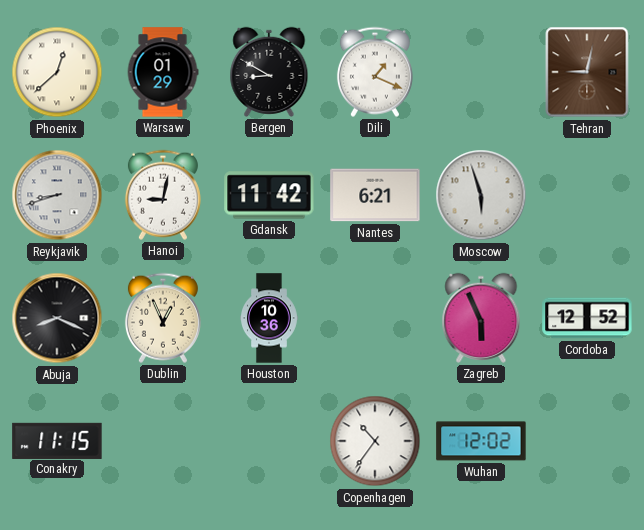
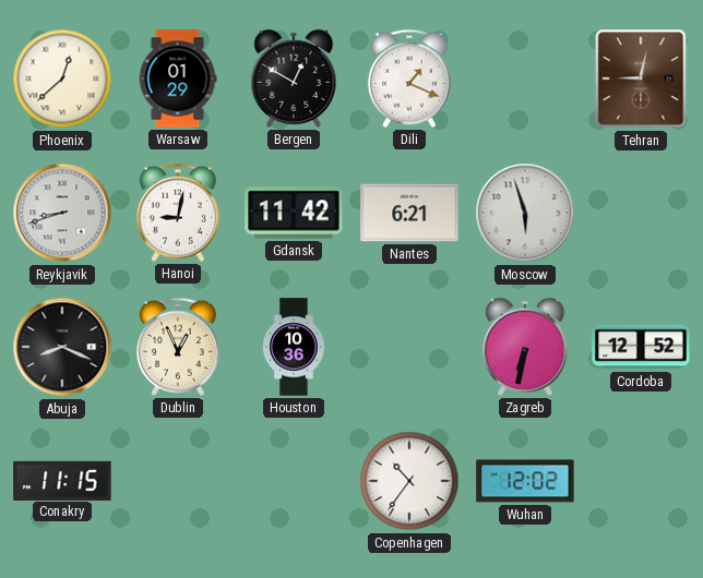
Bergen: 8:50 -> 12:50
Zagreb: 5:56 -> 6:32
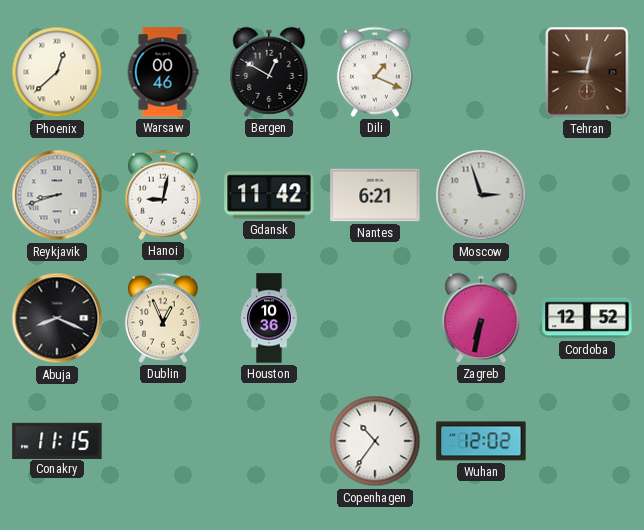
Warsaw: 01:29 -> 00:46
Moscow: 5:57 -> 2:57
